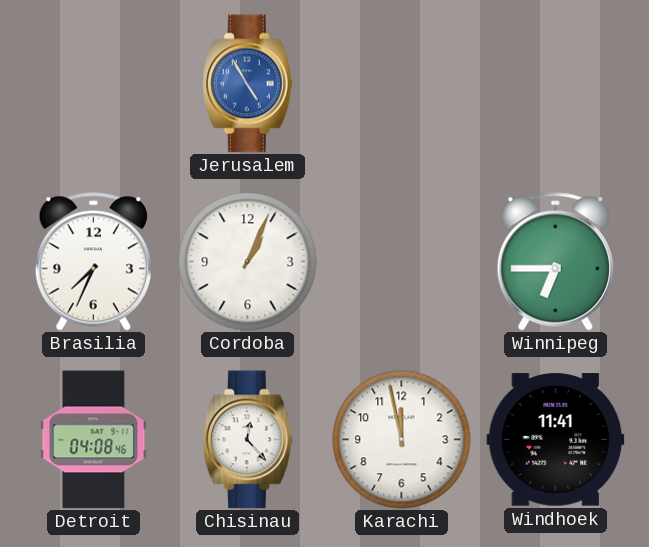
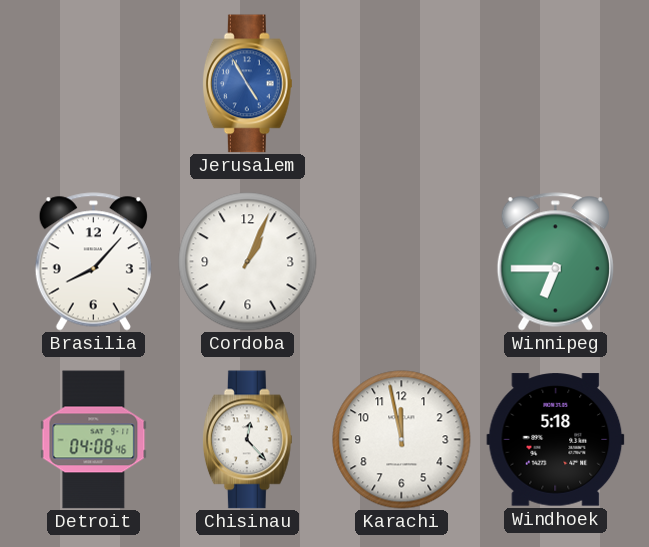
Brasilia: 7:34 -> 8:07
Windhoek: 11:41 -> 5:18
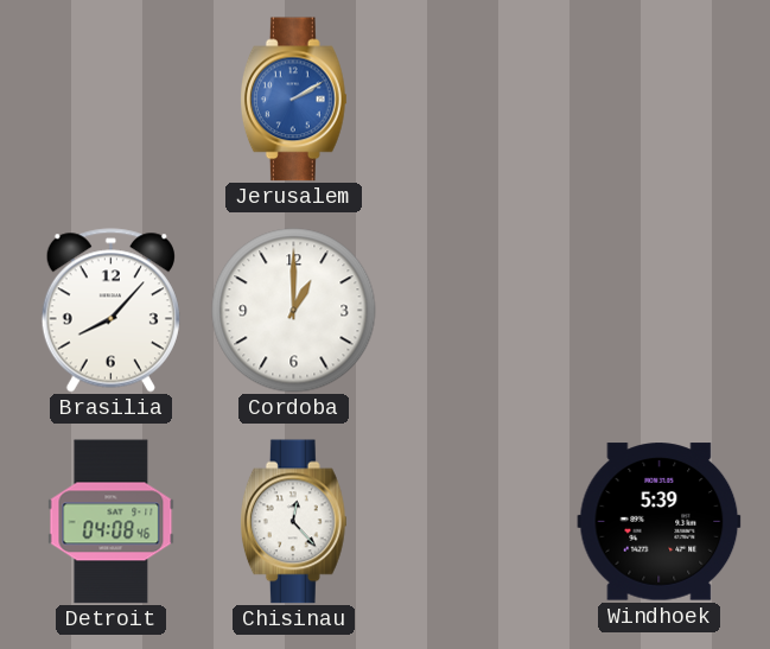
Jerusalem: 4:55 -> 2:10
Cordoba: 1:04 -> 1:00
Winnipeg: 6:45 -> none
Karachi: 11:58 -> none
Windhoek: 5:18 -> 5:39
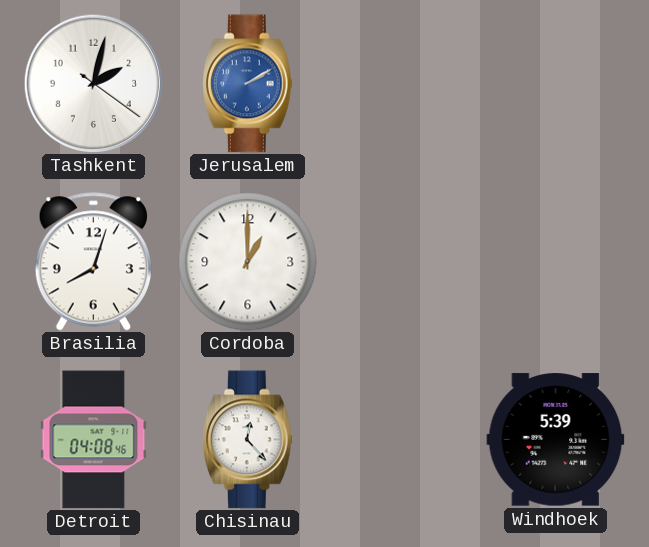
Tashkent: none -> 2:02
Brasilia: 8:07 -> 8:03
